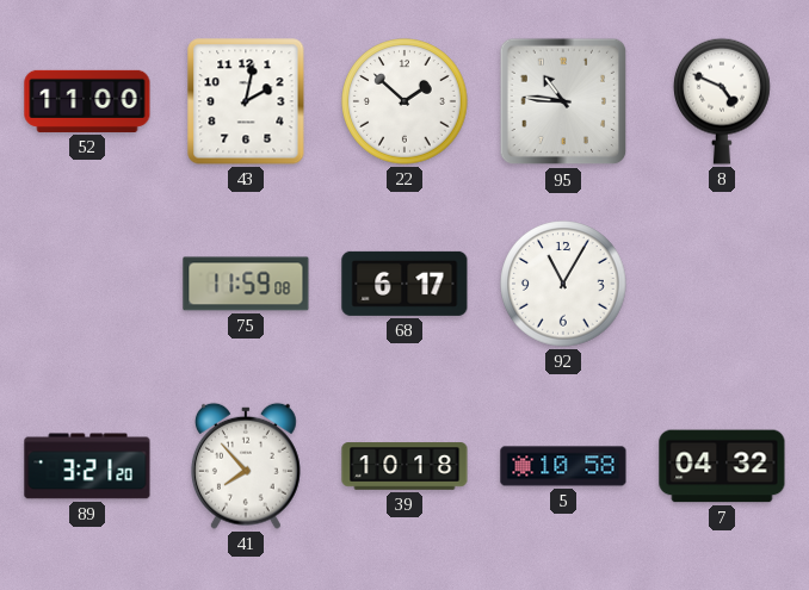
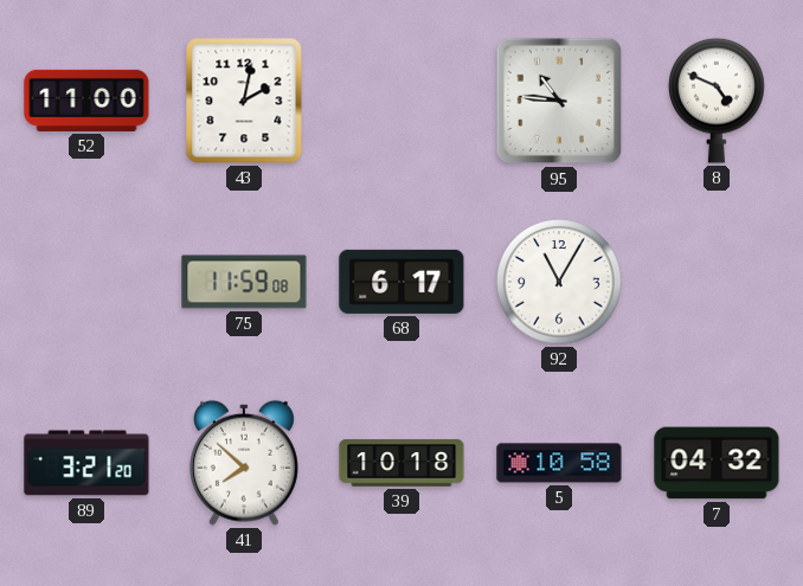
22: 1:52 -> none
41: 7:53 -> 7:52
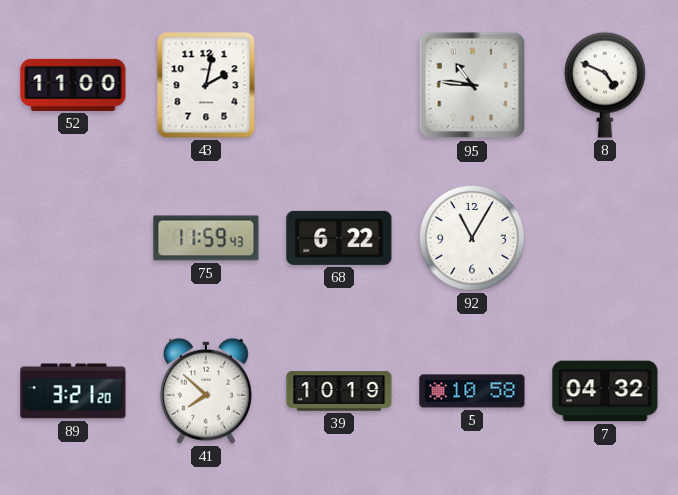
75: 11:59:08 -> 11:59:43
68: 6:17 -> 6:22
39: 10:18 -> 10:19
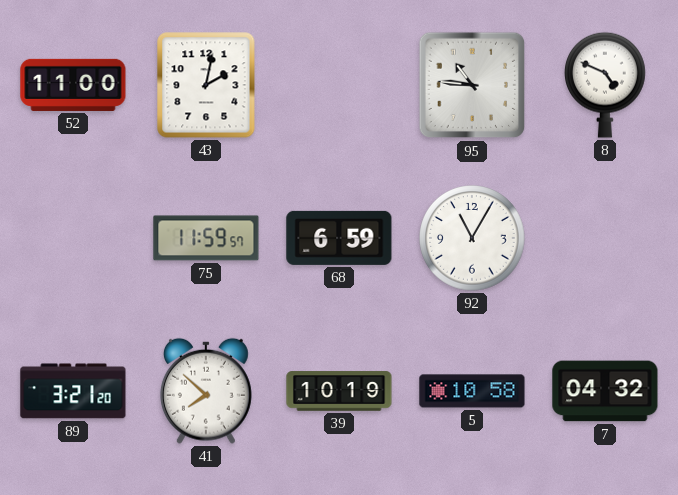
75: 11:59:43 -> 11:59:57
68: 6:22 -> 6:59
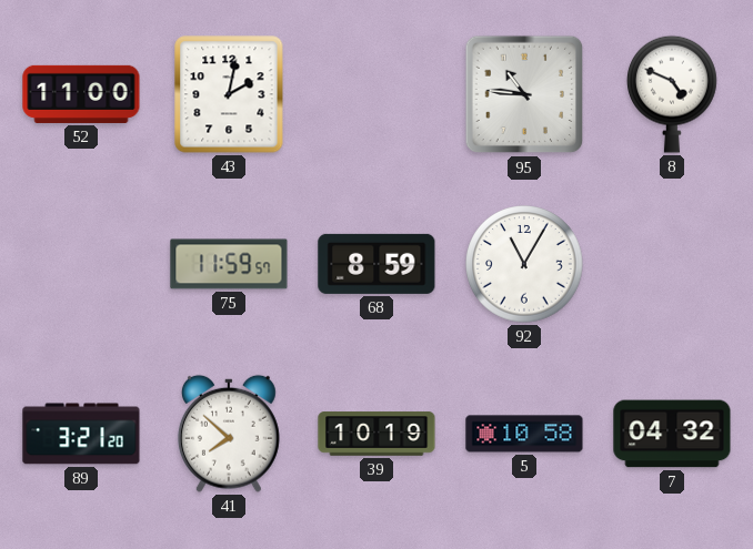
68: 6:59 -> 8:59
